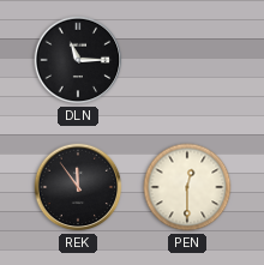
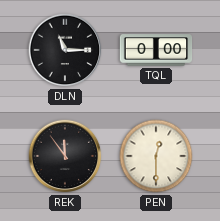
TQL: none -> 0:00
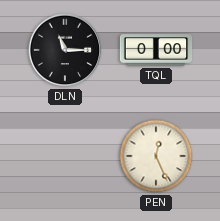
REK: 11:54 -> none
PEN: 12:30 -> 12:26
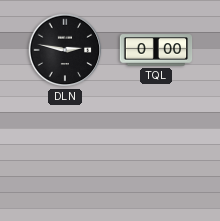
DLN: 11:15 -> 2:47
PEN: 12:26 -> none
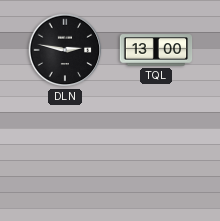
TQL: 0:00 -> 13:00
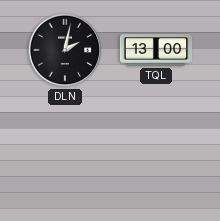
DLN: 2:47 -> 2:02
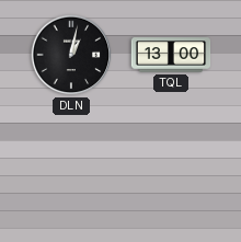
DLN: 2:02 -> 1:02
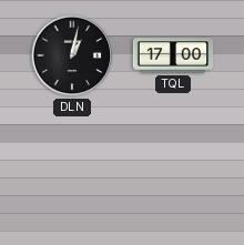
TQL: 13:00 -> 17:00
